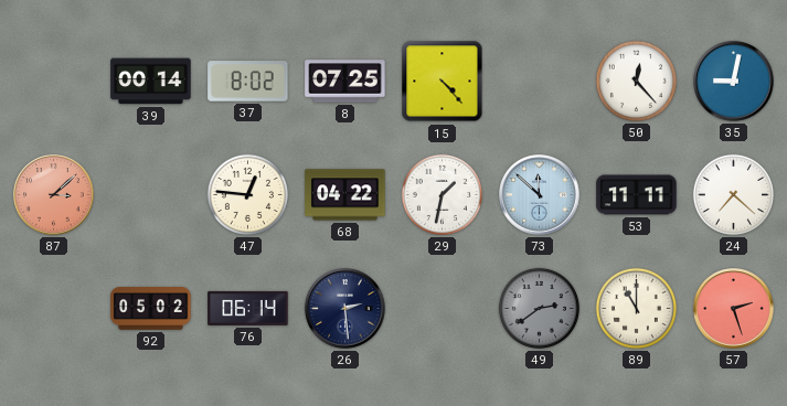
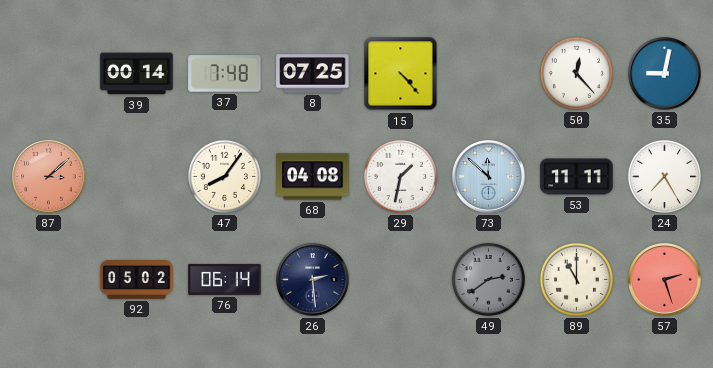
37: 8:02 -> 7:48
47: 12:46 -> 8:06
68: 04:22 -> 04:08
24: 7:22 -> 7:25
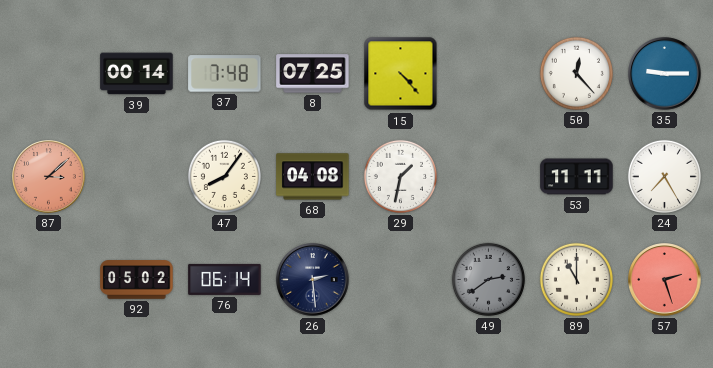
35: 9:02 -> 9:15
73: 11:52 -> none
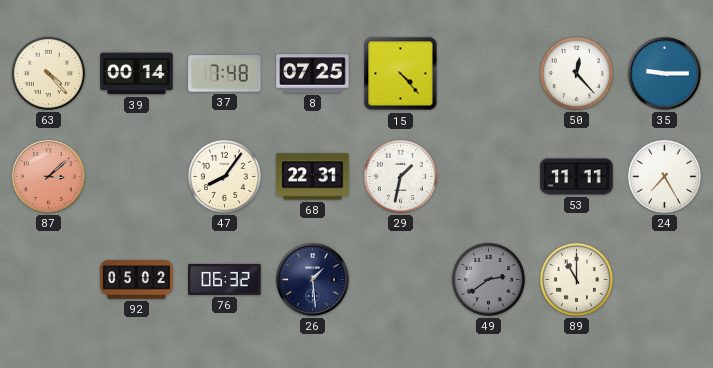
63: none -> 4:23
68: 04:08 -> 22:31
76: 06:14 -> 06:32
26: 2:29 -> 1:29
57: 2:27 -> none
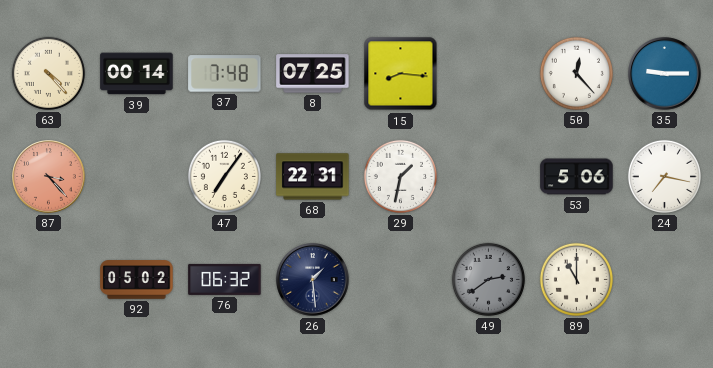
15: 4:23 -> 8:16
87: 3:08 -> 3:23
47: 8:06 -> 7:06
53: 11:11 -> 5:06
24: 7:25 -> 7:17
